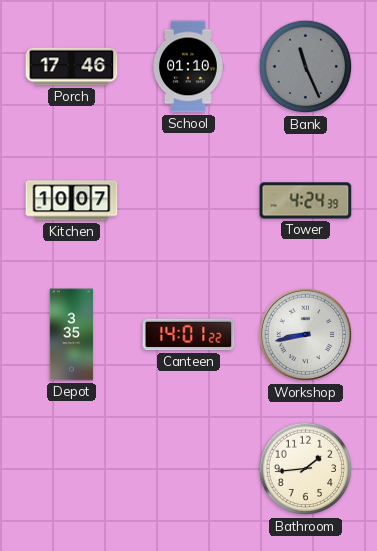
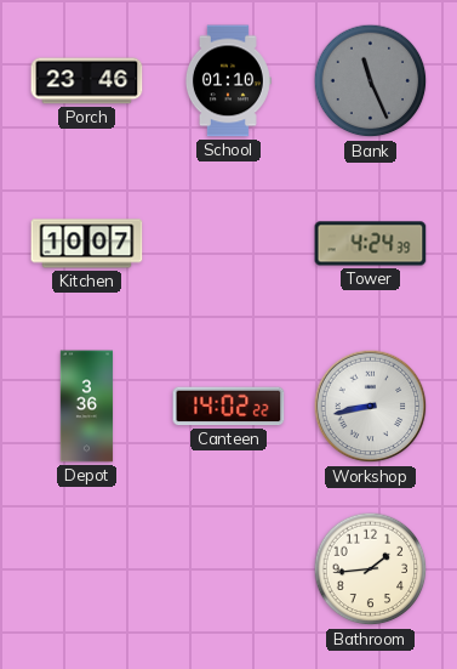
Porch: 17:46 -> 23:46
Depot: 3:35 -> 3:36
Canteen: 14:01 -> 14:02
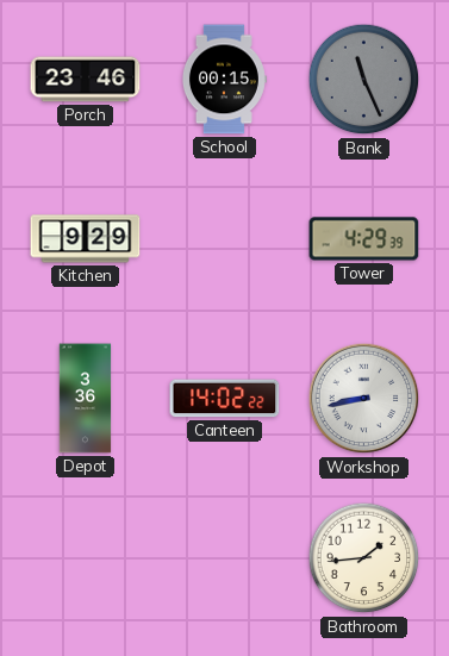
School: 01:10 -> 00:15
Kitchen: 10:07 -> 9:29
Tower: 4:24 -> 4:29
